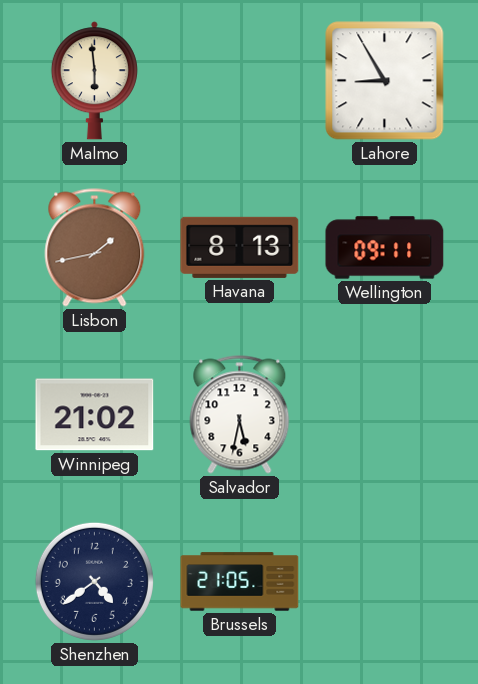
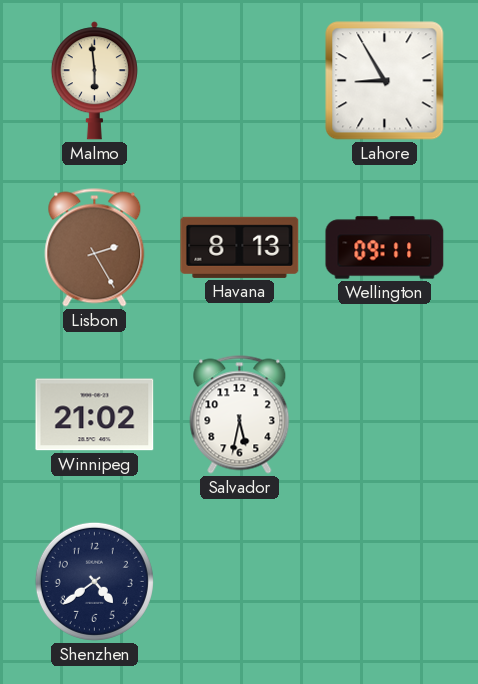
Lisbon: 1:43 -> 2:25
Brussels: 21:05 -> none
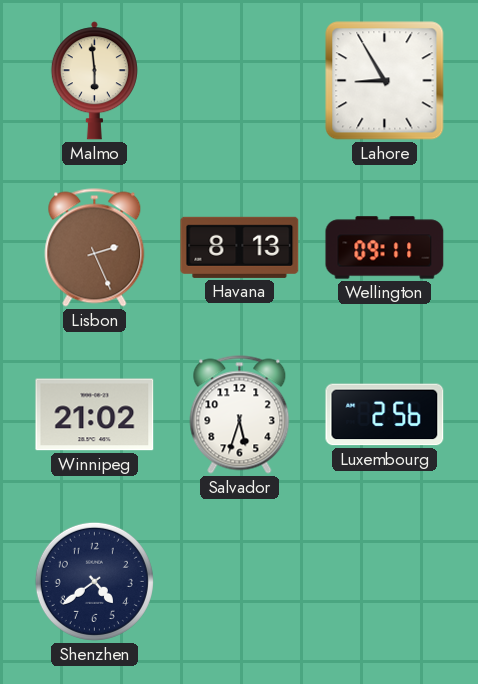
Lisbon: 2:25 -> 2:26
Salvador: 5:32 -> 5:33
Luxembourg: none -> 2:56
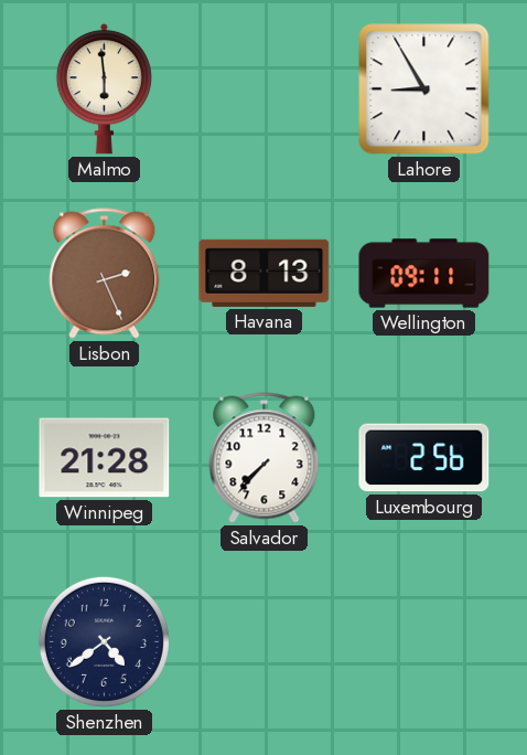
Winnipeg: 21:02 -> 21:28
Salvador: 5:33 -> 7:37
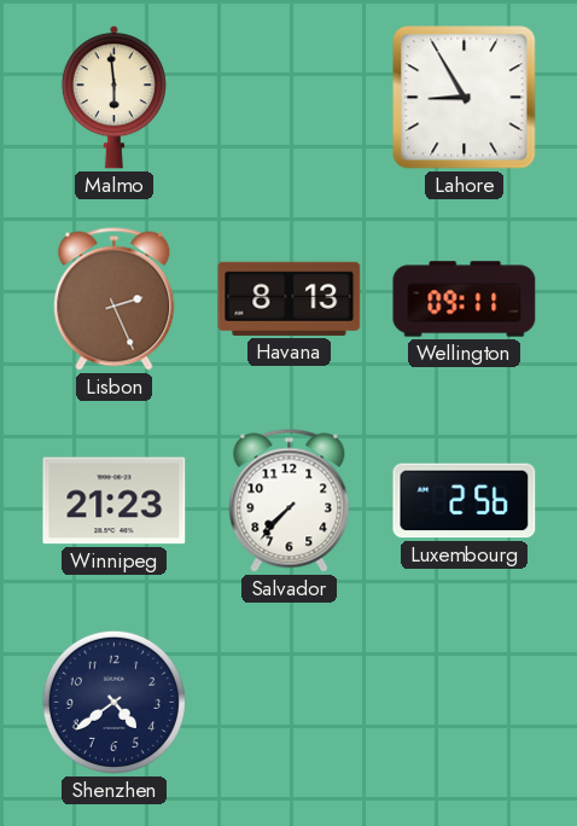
Winnipeg: 21:28 -> 21:23
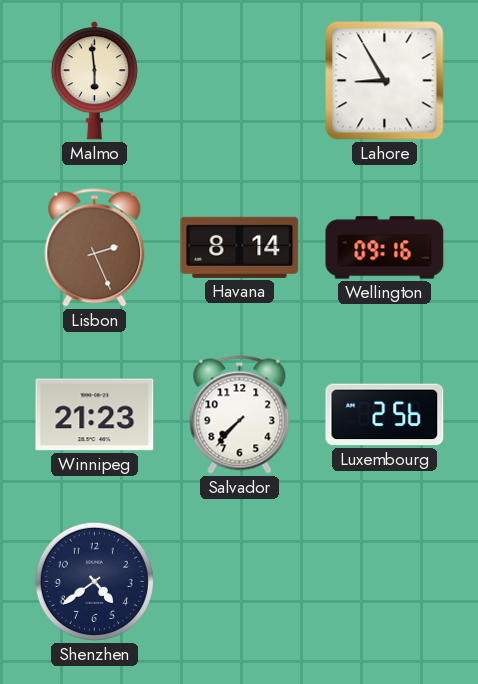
Havana: 8:13 -> 8:14
Wellington: 09:11 -> 09:16
